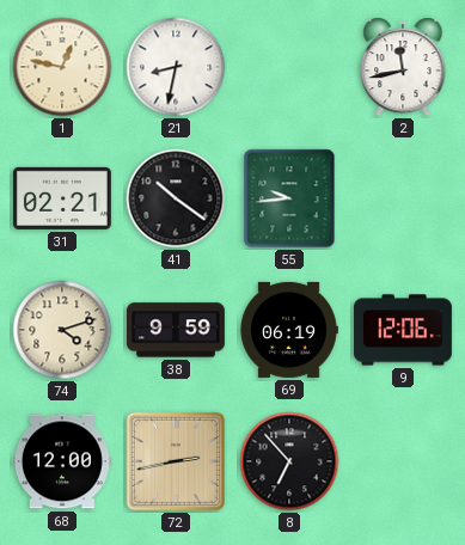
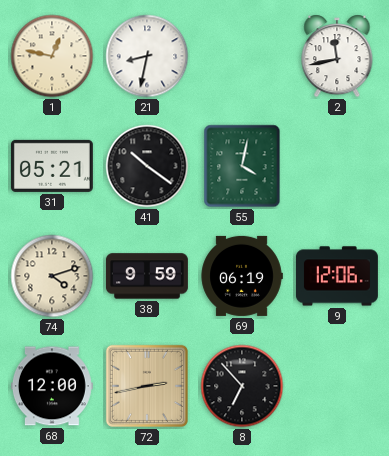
31: 02:21 -> 05:21
55: 9:44 -> 4:02
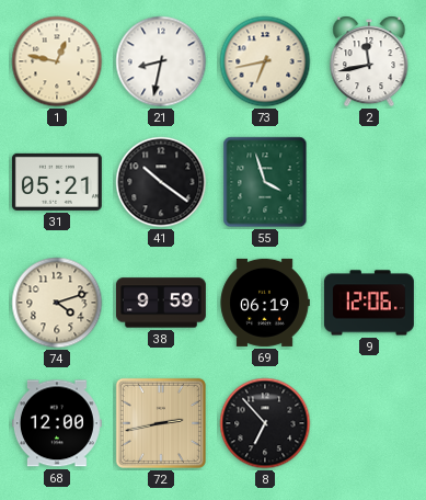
73: none -> 6:43
55: 4:02 -> 3:57
